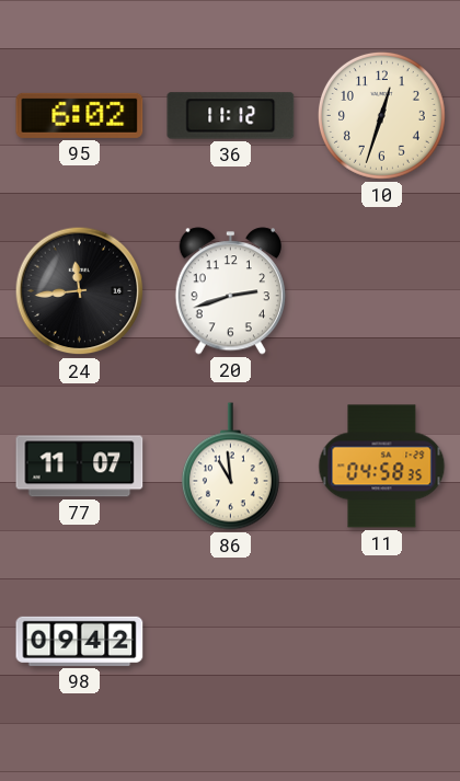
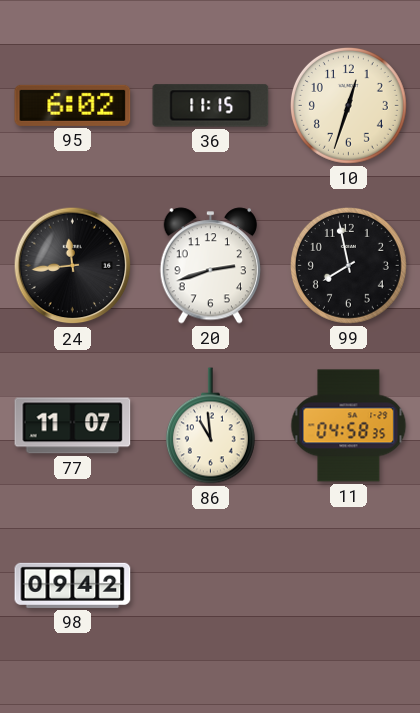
36: 11:12 -> 11:15
99: none -> 7:58
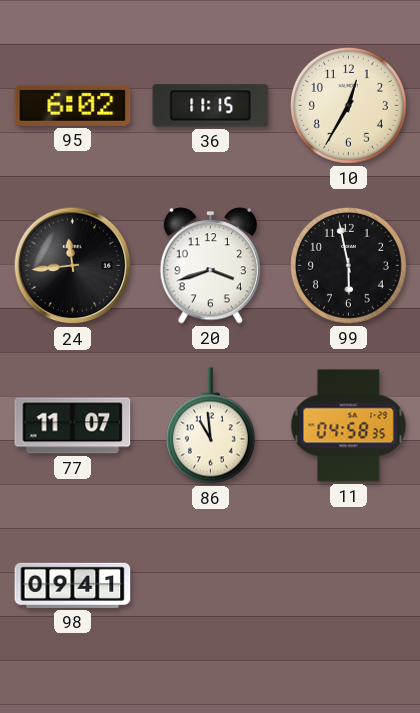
10: 12:33 -> 12:35
20: 2:42 -> 3:42
99: 7:58 -> 5:58
98: 09:42 -> 09:41
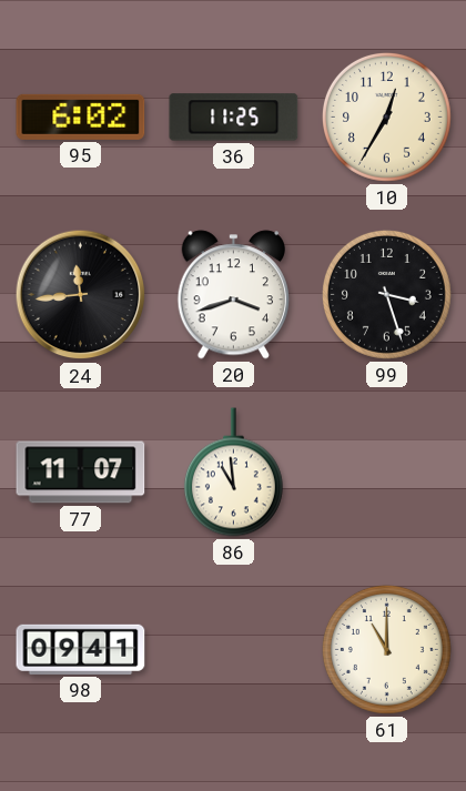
36: 11:15 -> 11:25
99: 5:58 -> 3:27
11: 04:58 -> none
61: none -> 11:00
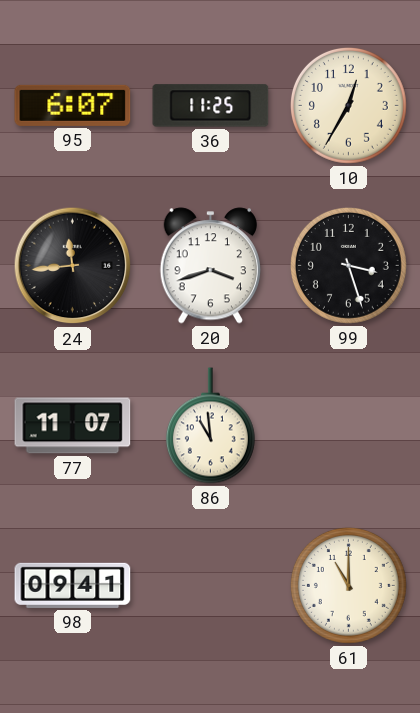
95: 6:02 -> 6:07
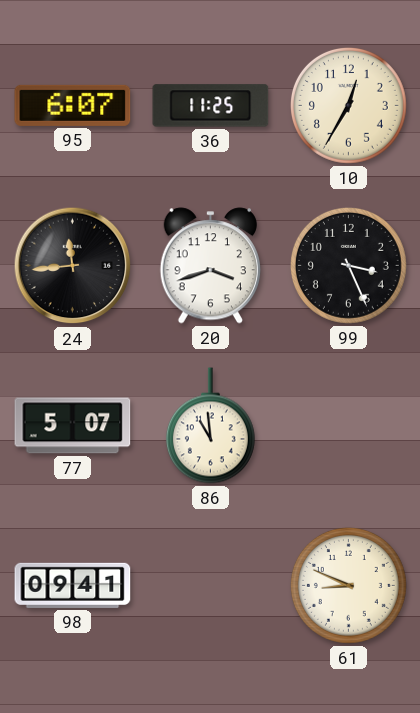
99: 3:27 -> 3:26
77: 11:07 -> 5:07
61: 11:00 -> 8:49
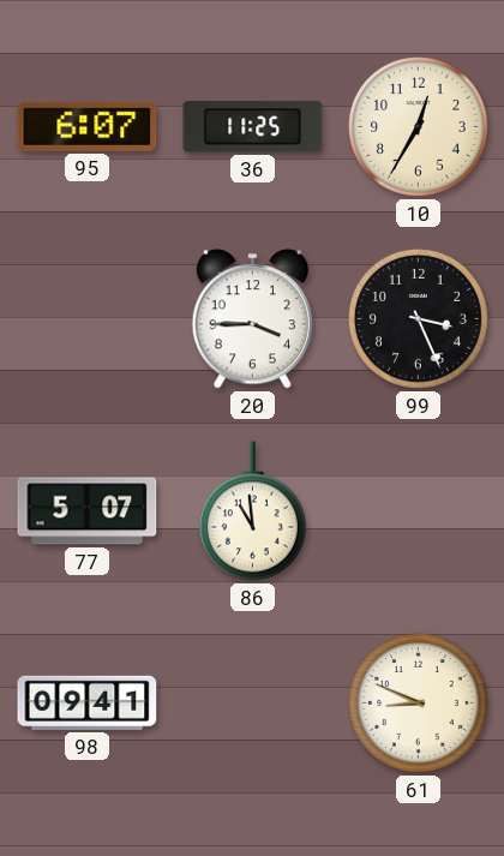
24: 11:44 -> none
20: 3:42 -> 3:45
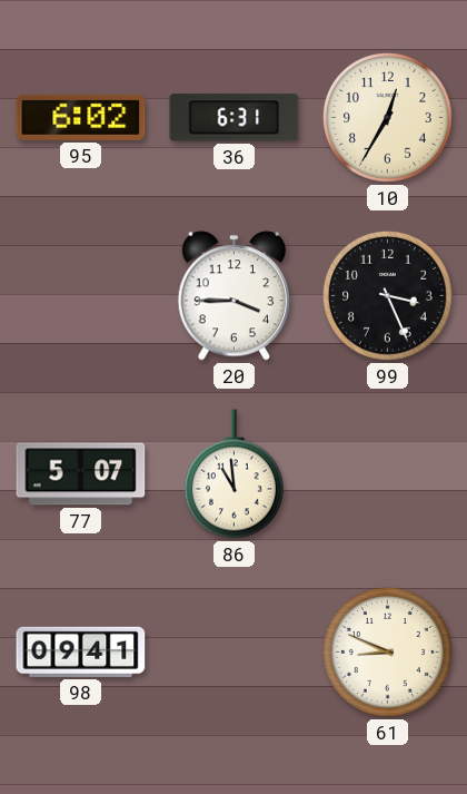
95: 6:07 -> 6:02
36: 11:25 -> 6:31
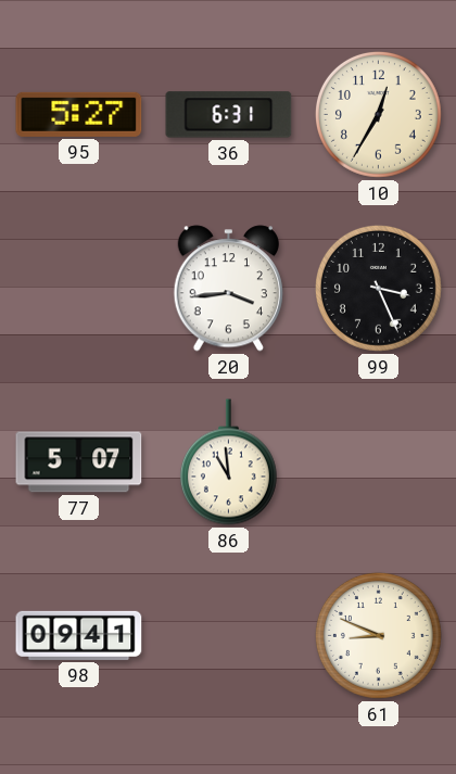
95: 6:02 -> 5:27
20: 3:45 -> 3:44
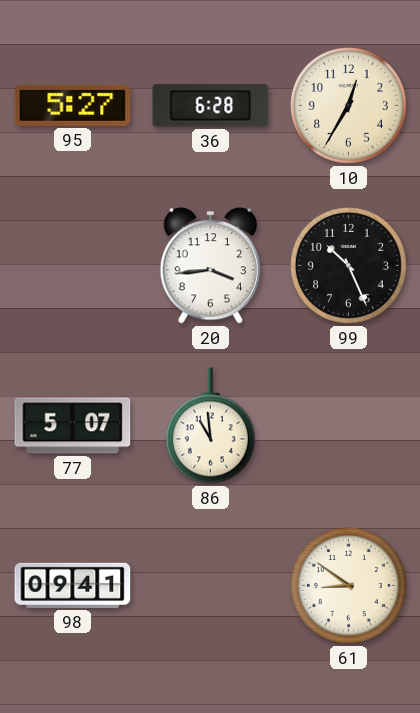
36: 6:31 -> 6:28
99: 3:26 -> 10:26
61: 8:49 -> 8:51
